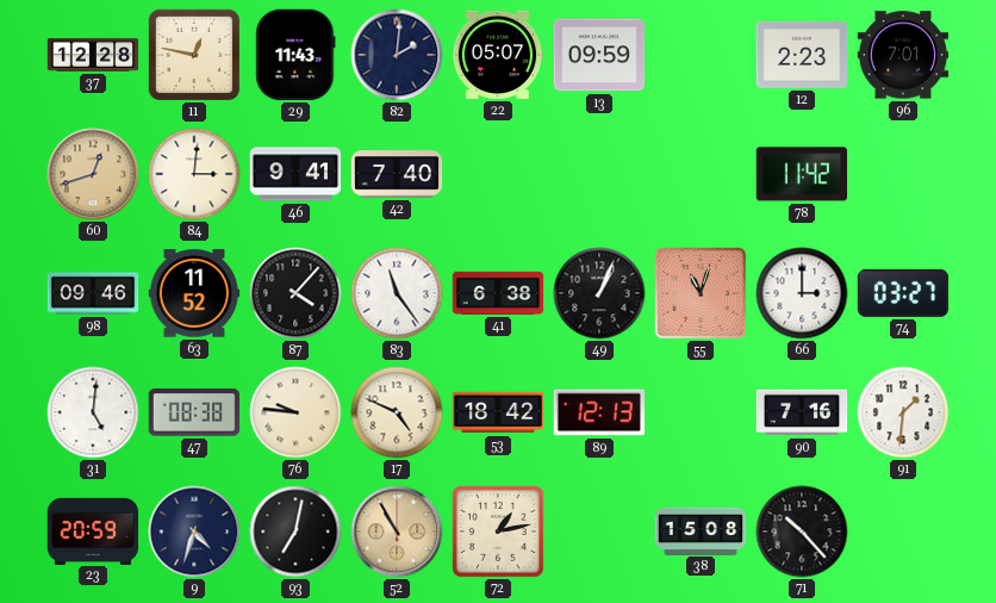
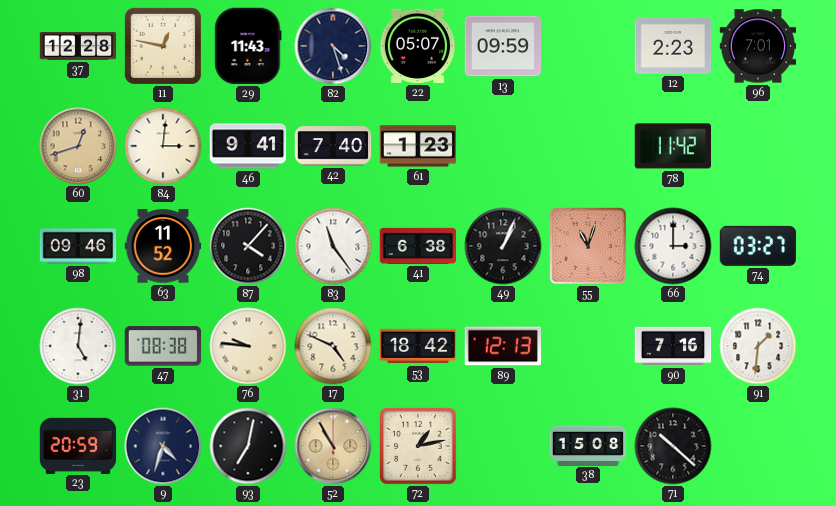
82: 2:01 -> 4:27
61: none -> 1:23
71: 10:23 -> 10:22
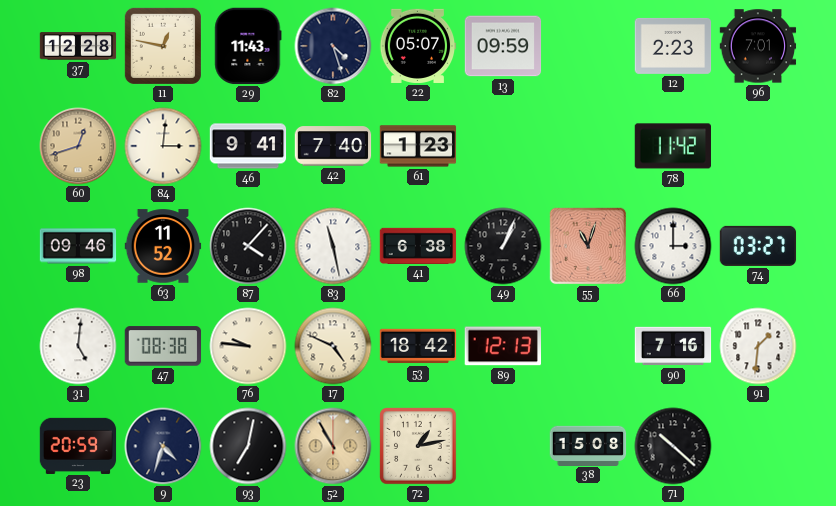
83: 11:24 -> 11:28
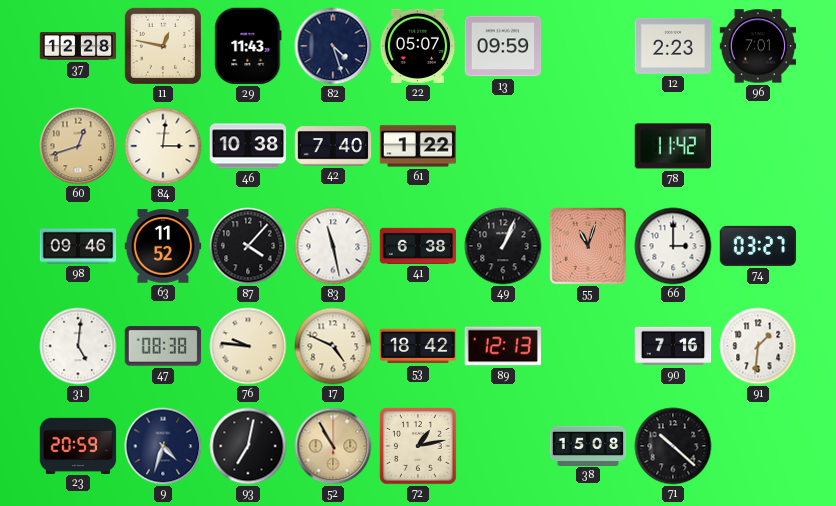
46: 9:41 -> 10:38
61: 1:23 -> 1:22
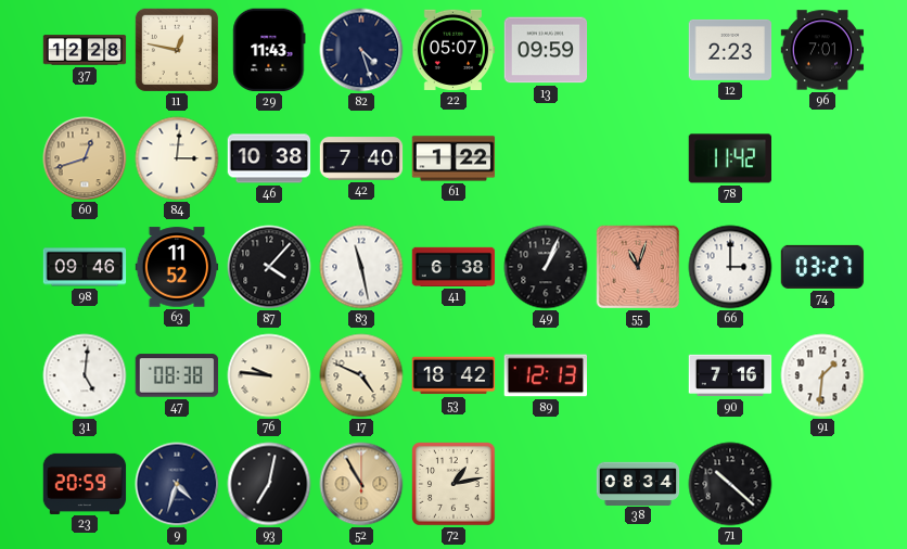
38: 15:08 -> 08:34
